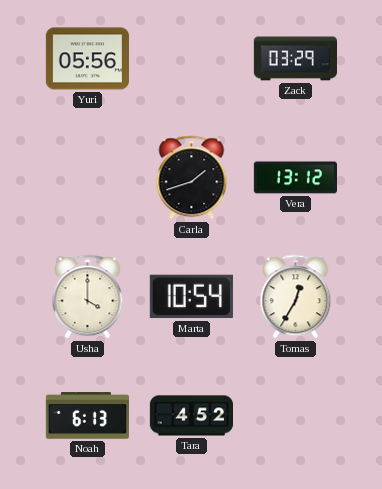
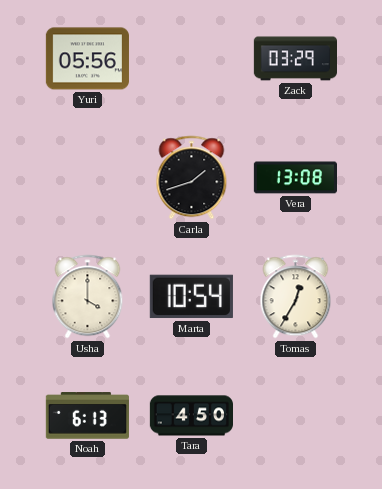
Vera: 13:12 -> 13:08
Tara: 4:52 -> 4:50
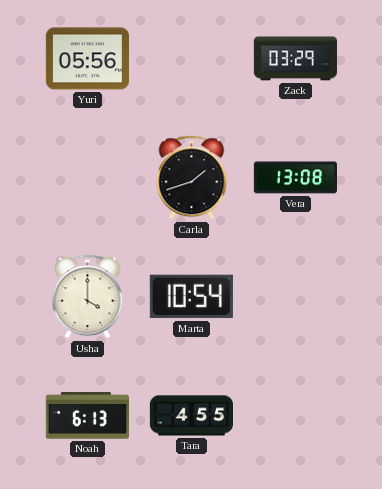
Tomas: 12:35 -> none
Tara: 4:50 -> 4:55
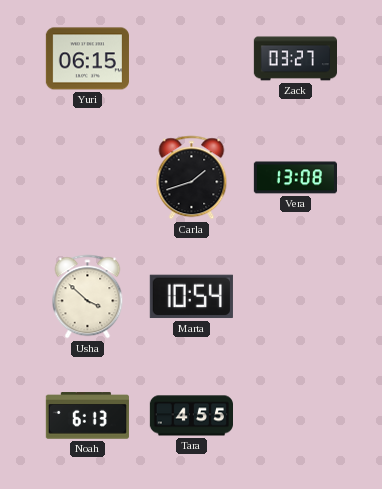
Yuri: 05:56 -> 06:15
Zack: 03:29 -> 03:27
Usha: 4:00 -> 3:52
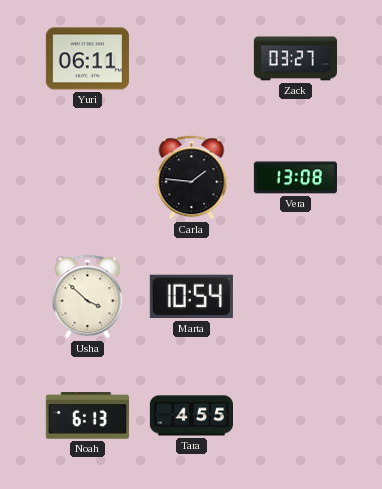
Yuri: 06:15 -> 06:11
Carla: 1:42 -> 1:46
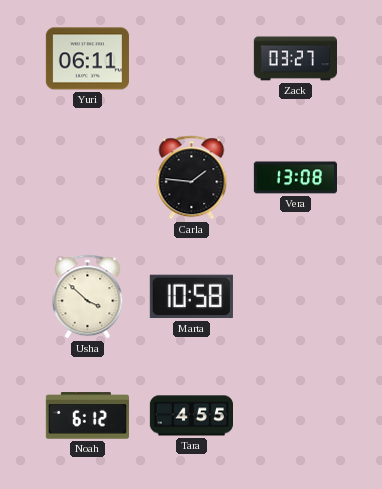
Marta: 10:54 -> 10:58
Noah: 6:13 -> 6:12
